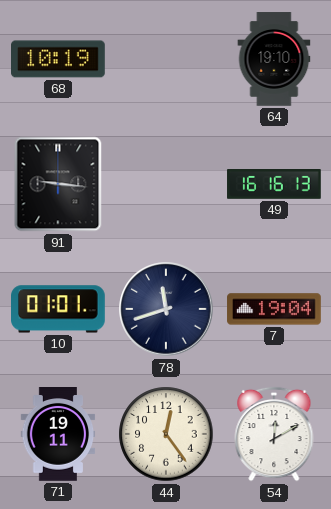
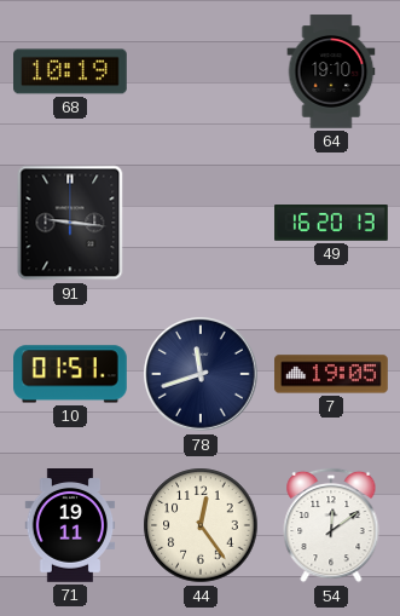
49: 16:16 -> 16:20
10: 01:01 -> 01:51
7: 19:04 -> 19:05
54: 12:10 -> 12:09
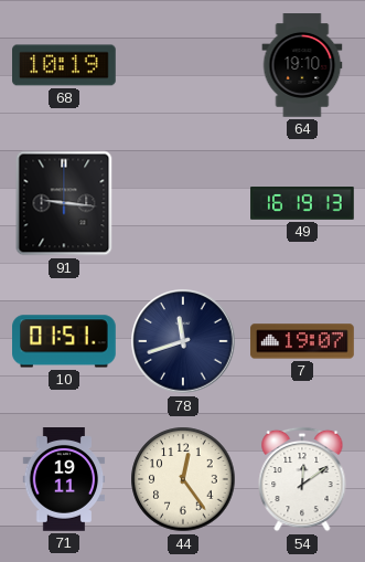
49: 16:20 -> 16:19
7: 19:05 -> 19:07
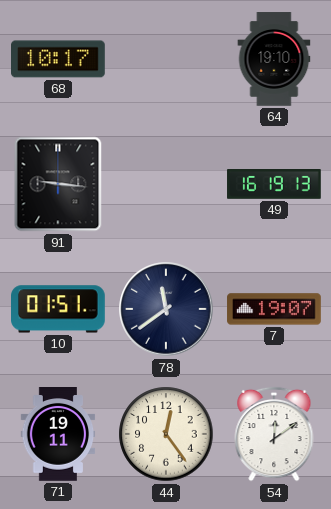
68: 10:19 -> 10:17
78: 11:42 -> 11:39
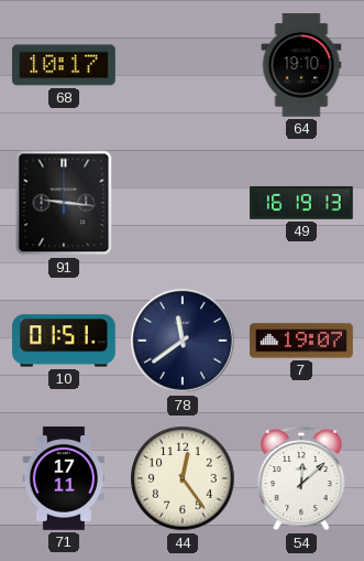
71: 19:11 -> 17:11
54: 12:09 -> 12:08
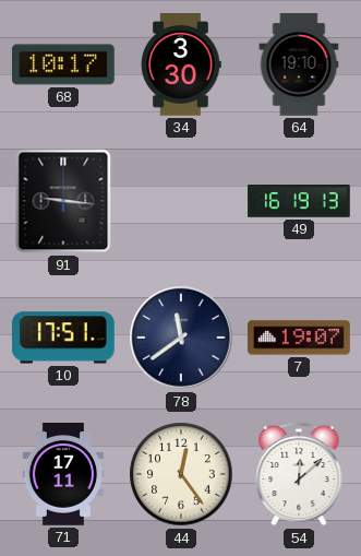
34: none -> 3:30
10: 01:51 -> 17:51
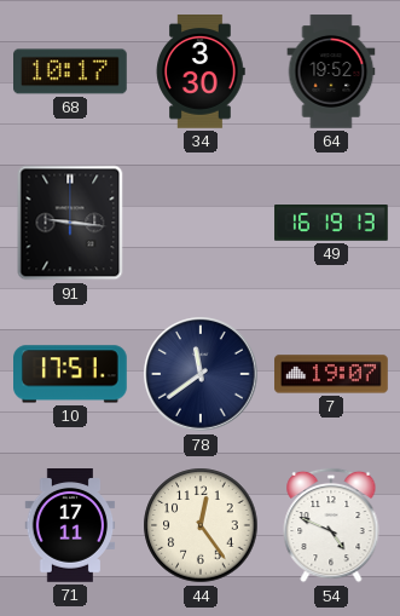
64: 19:10 -> 19:52
54: 12:08 -> 4:49
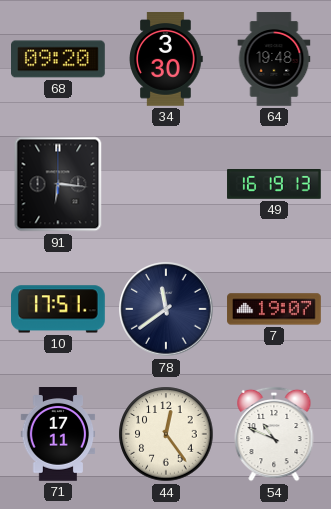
68: 10:17 -> 09:20
64: 19:52 -> 19:48
91: 9:16 -> 6:16
54: 4:49 -> 10:49
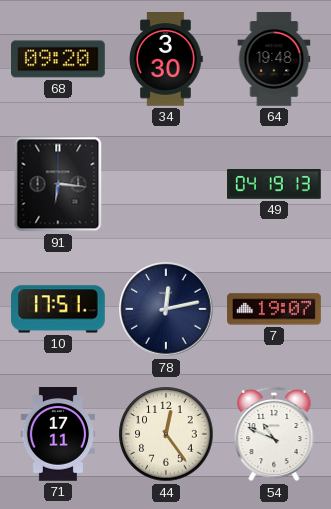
49: 16:19 -> 04:19
78: 11:39 -> 12:13
